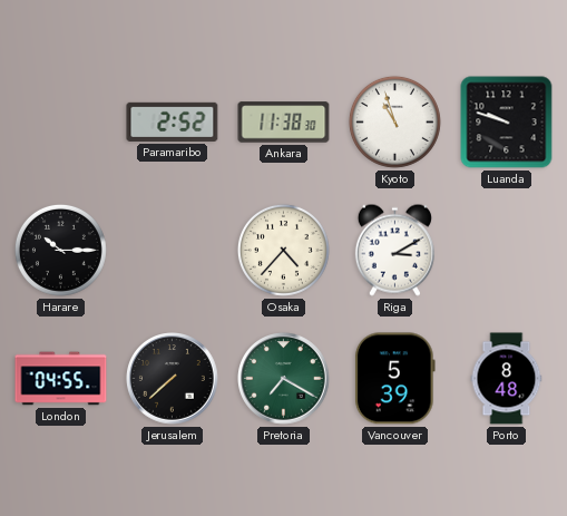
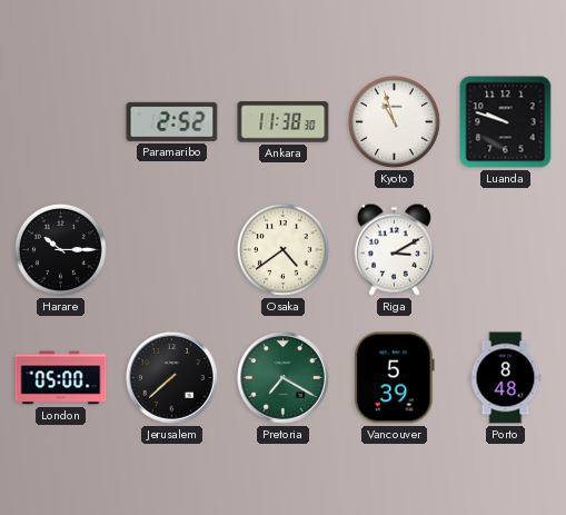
Osaka: 4:37 -> 4:39
London: 04:55 -> 05:00
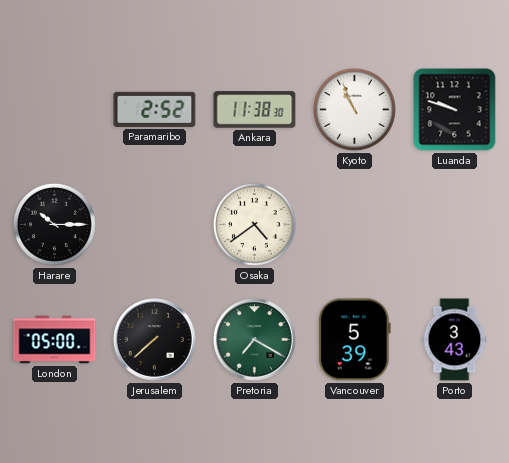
Kyoto: 10:57 -> 10:56
Riga: 3:10 -> none
Porto: 8:48 -> 3:43
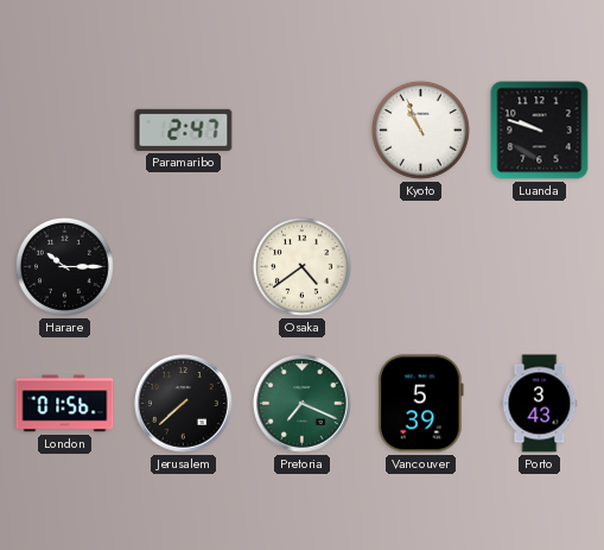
Paramaribo: 2:52 -> 2:47
Ankara: 11:38 -> none
London: 05:00 -> 01:56
Pretoria: 7:20 -> 7:19
